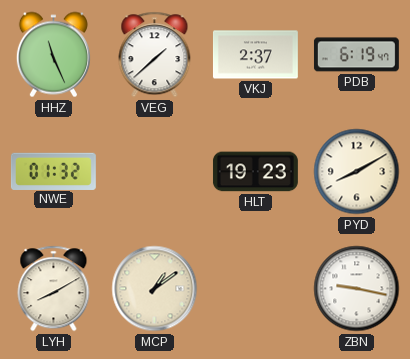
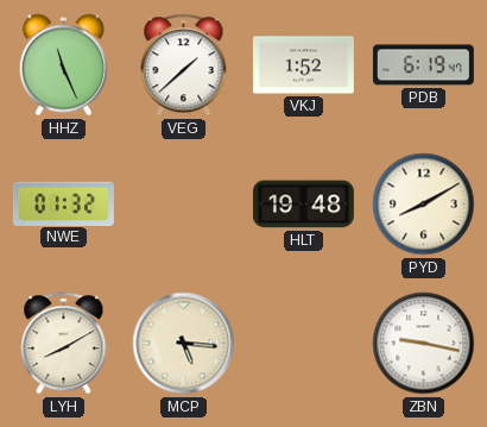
VKJ: 2:37 -> 1:52
HLT: 19:23 -> 19:48
MCP: 1:09 -> 5:16
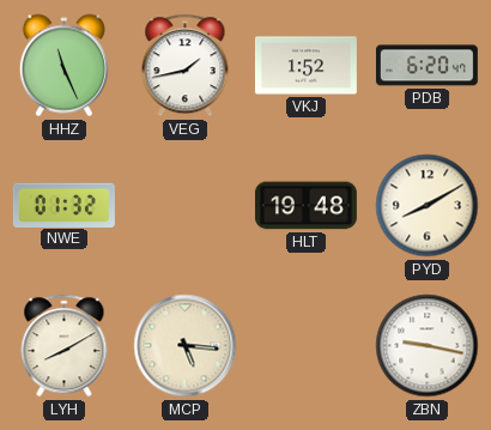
VEG: 1:38 -> 1:43
PDB: 6:19 -> 6:20
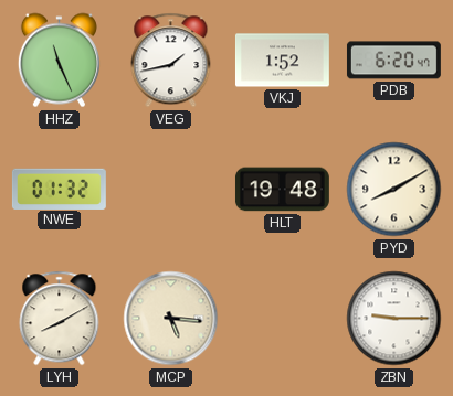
ZBN: 9:17 -> 9:15
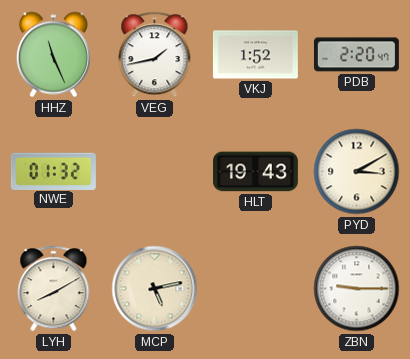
PDB: 6:20 -> 2:20
HLT: 19:48 -> 19:43
PYD: 8:10 -> 3:10
MCP: 5:16 -> 5:13
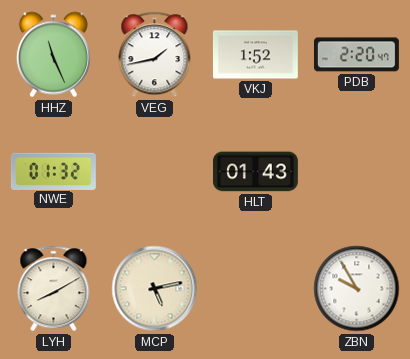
HLT: 19:43 -> 01:43
PYD: 3:10 -> none
ZBN: 9:15 -> 9:55
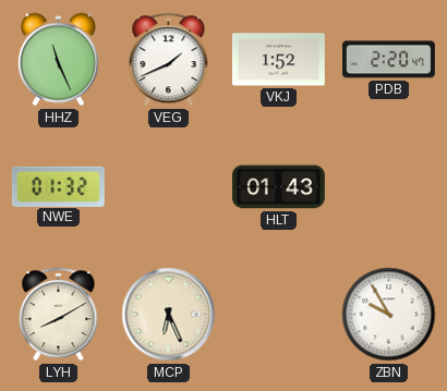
VEG: 1:43 -> 1:41
MCP: 5:13 -> 6:26
